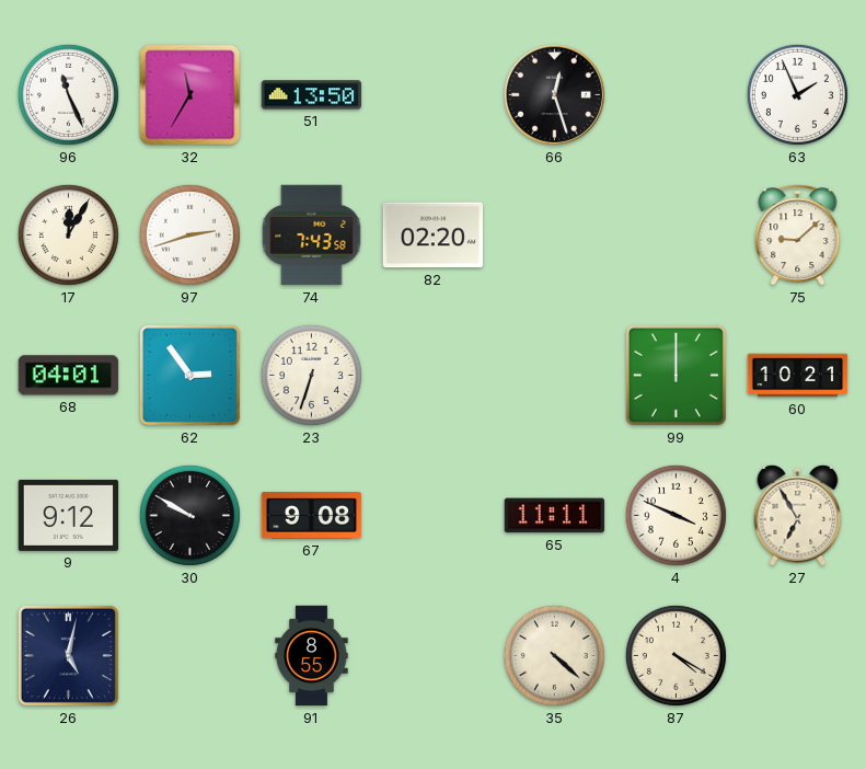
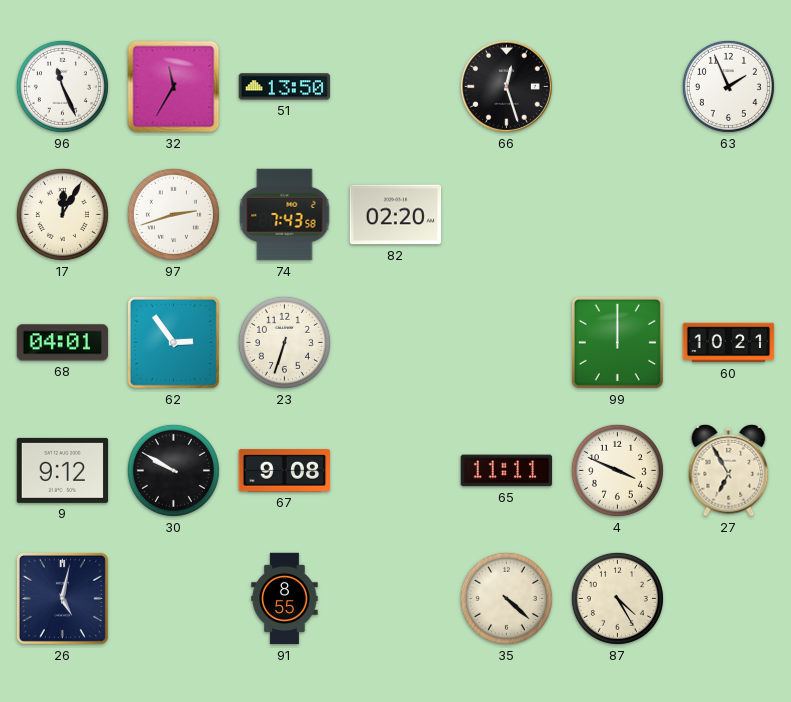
75: 9:08 -> none
87: 4:20 -> 4:25
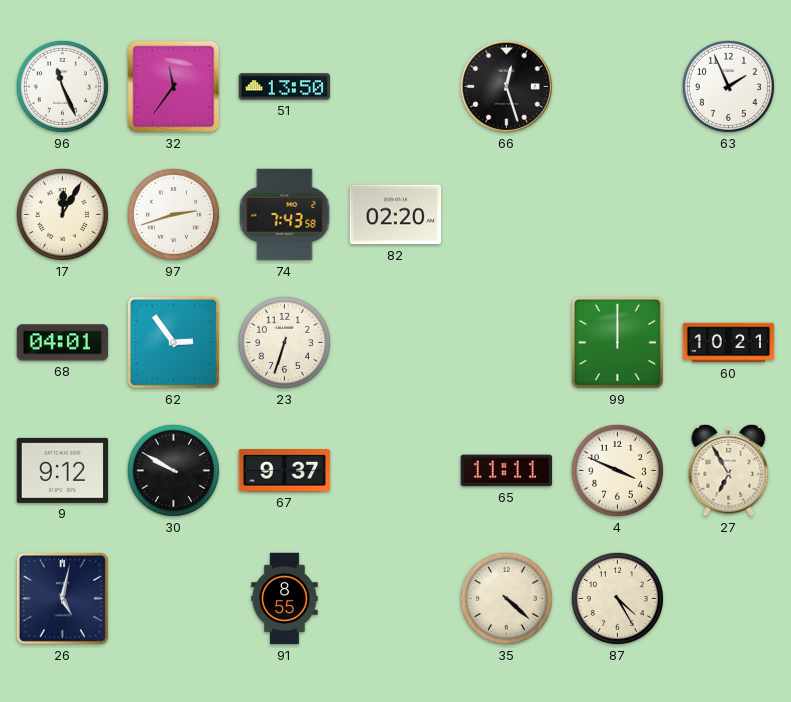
32: 11:35 -> 11:36
67: 9:08 -> 9:37
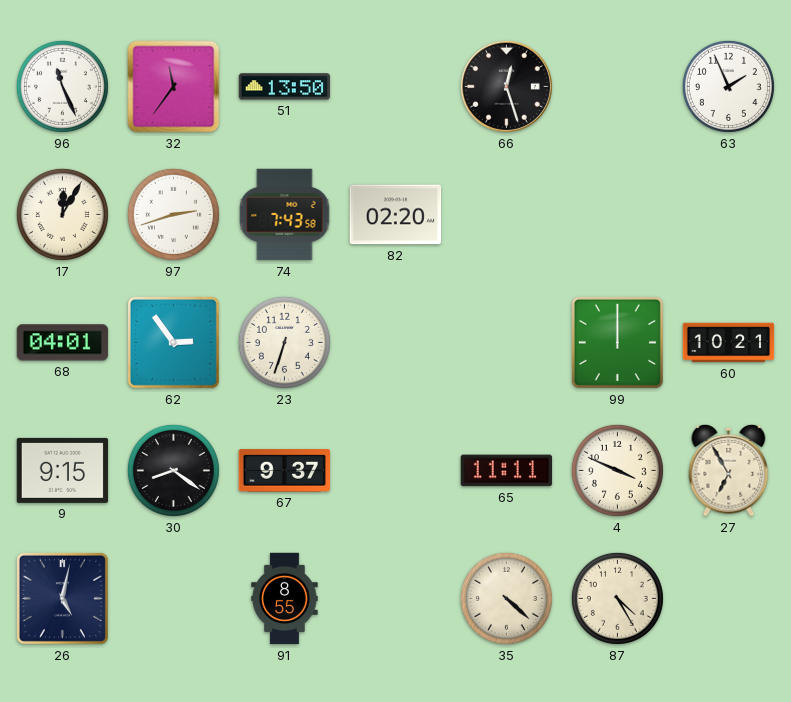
9: 9:12 -> 9:15
30: 9:50 -> 8:21
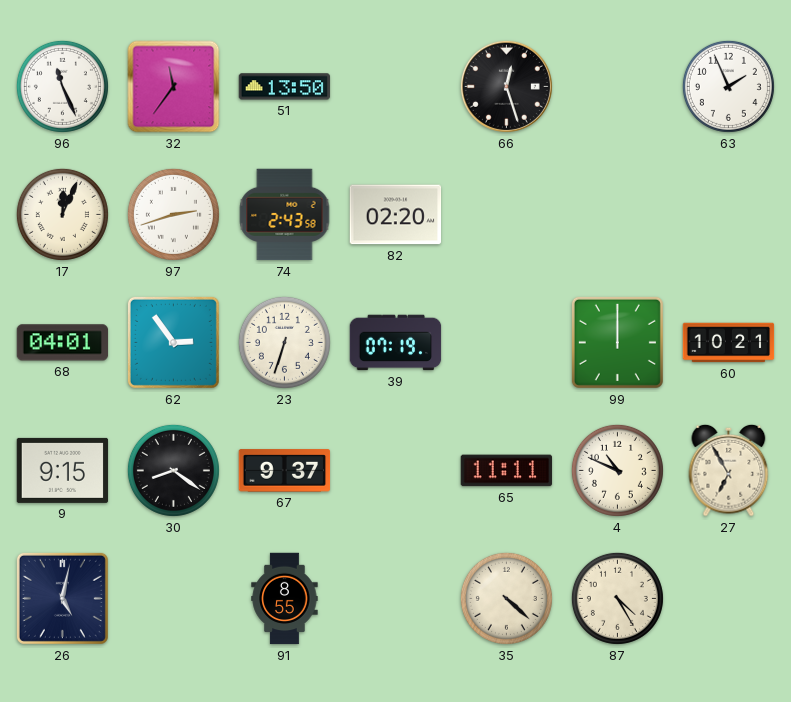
17: 12:05 -> 12:04
74: 7:43 -> 2:43
39: none -> 07:19
4: 3:49 -> 10:49
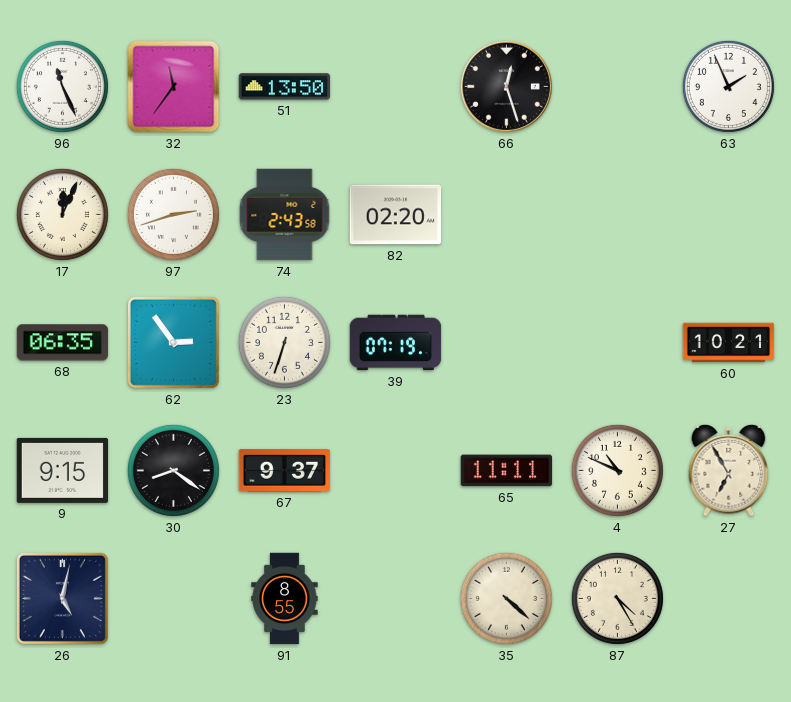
68: 04:01 -> 06:35
99: 12:00 -> none
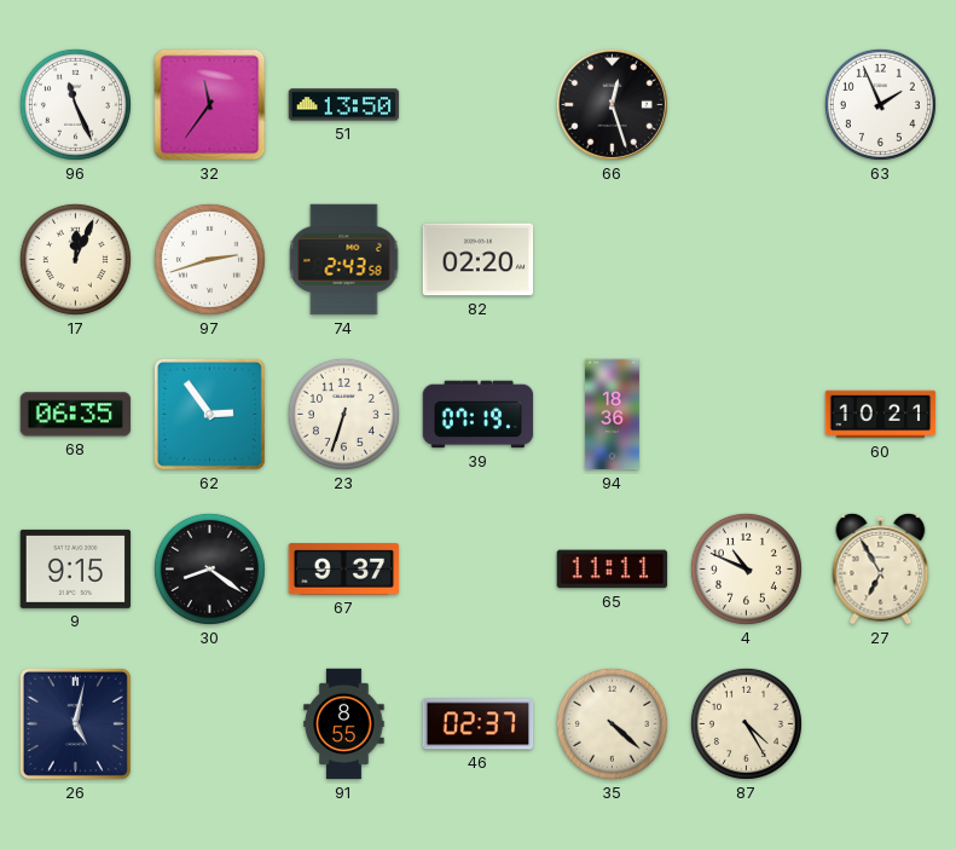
94: none -> 18:36
46: none -> 02:37
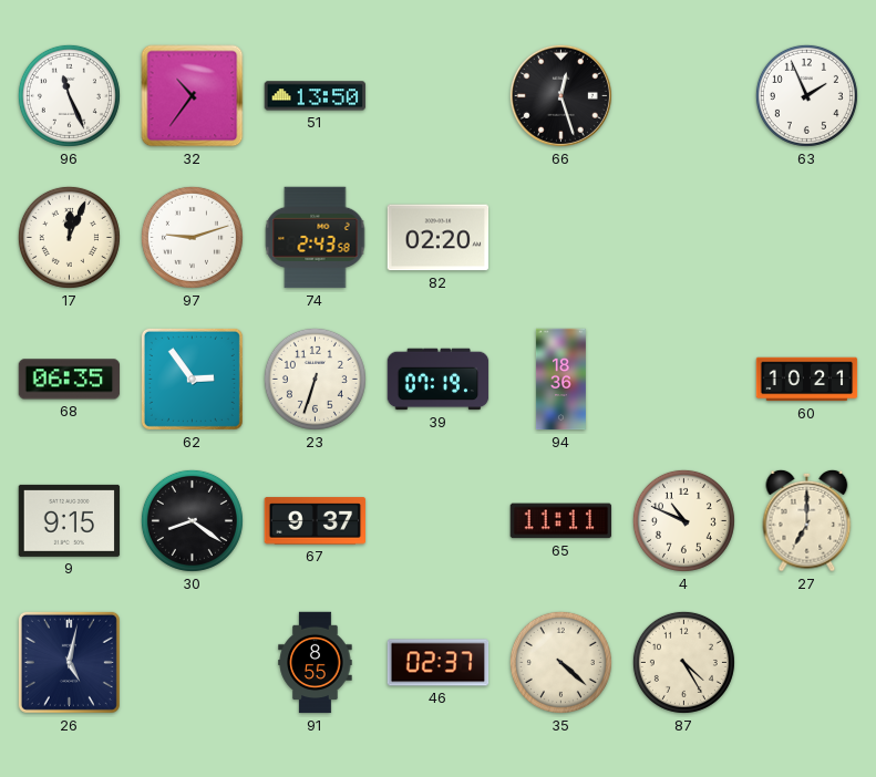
32: 11:36 -> 10:36
97: 2:42 -> 9:12
27: 6:55 -> 7:00
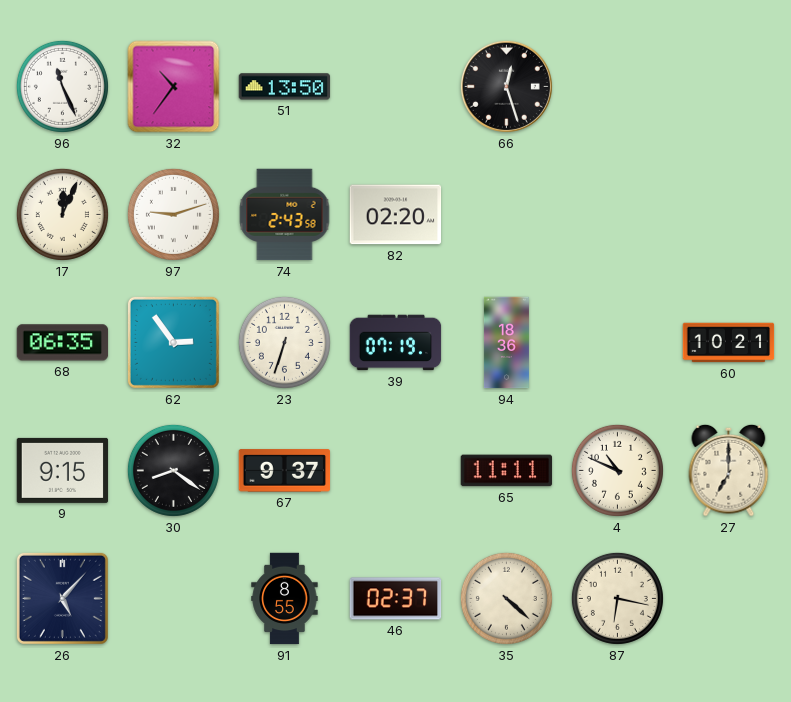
63: 1:56 -> none
26: 5:02 -> 5:07
87: 4:25 -> 6:17
